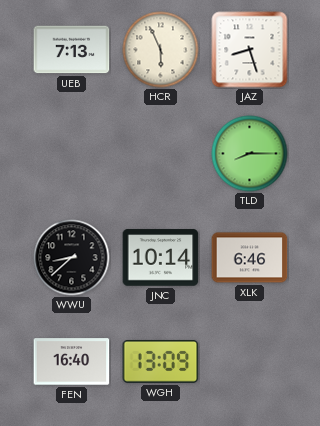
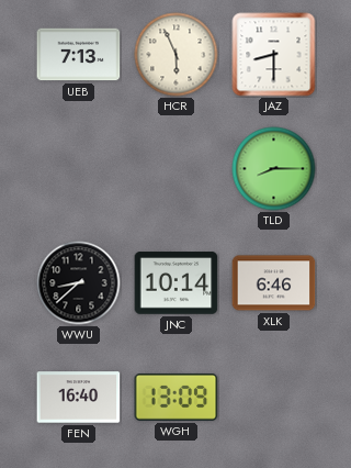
JAZ: 8:27 -> 8:30
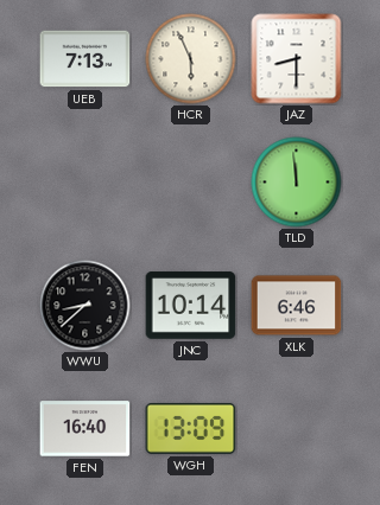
TLD: 8:15 -> 11:59
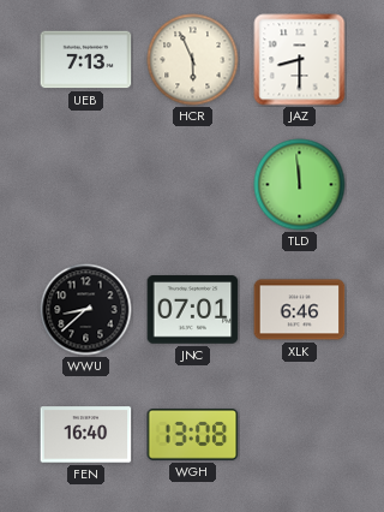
JNC: 10:14 -> 07:01
WGH: 13:09 -> 13:08
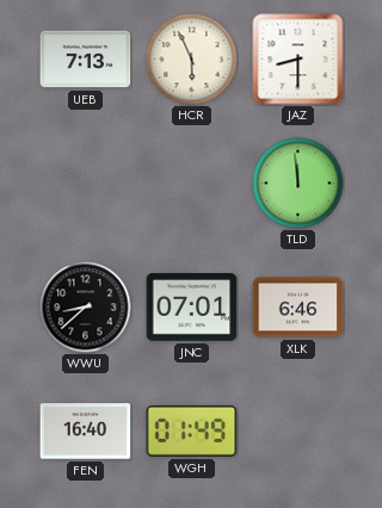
WGH: 13:08 -> 01:49
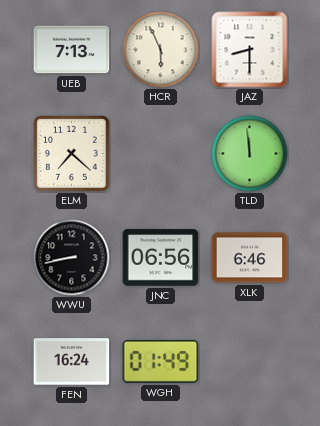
ELM: none -> 7:22
WWU: 8:38 -> 8:43
JNC: 07:01 -> 06:56
FEN: 16:40 -> 16:24
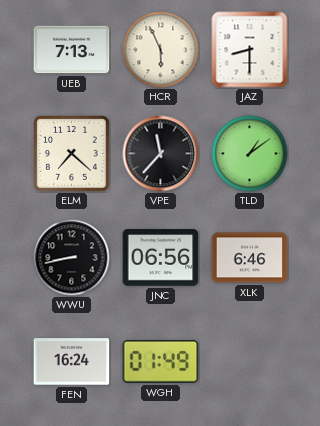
VPE: none -> 11:37
TLD: 11:59 -> 1:09
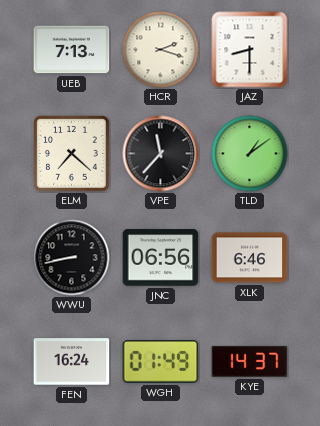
HCR: 5:56 -> 2:18
KYE: none -> 14:37
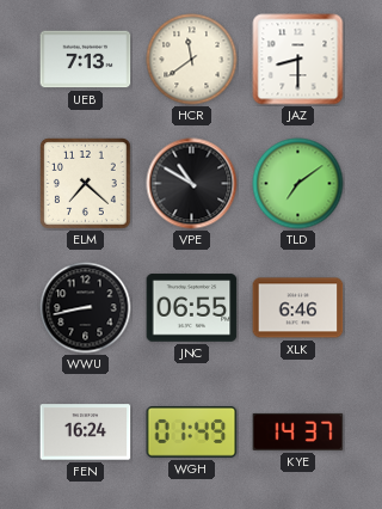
HCR: 2:18 -> 11:39
VPE: 11:37 -> 10:50
TLD: 1:09 -> 7:09
JNC: 06:56 -> 06:55
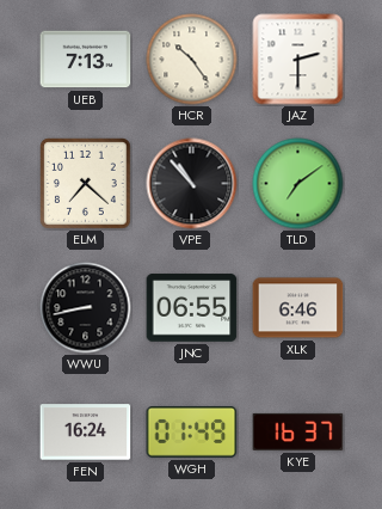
HCR: 11:39 -> 10:24
JAZ: 8:30 -> 2:30
VPE: 10:50 -> 10:53
KYE: 14:37 -> 16:37
